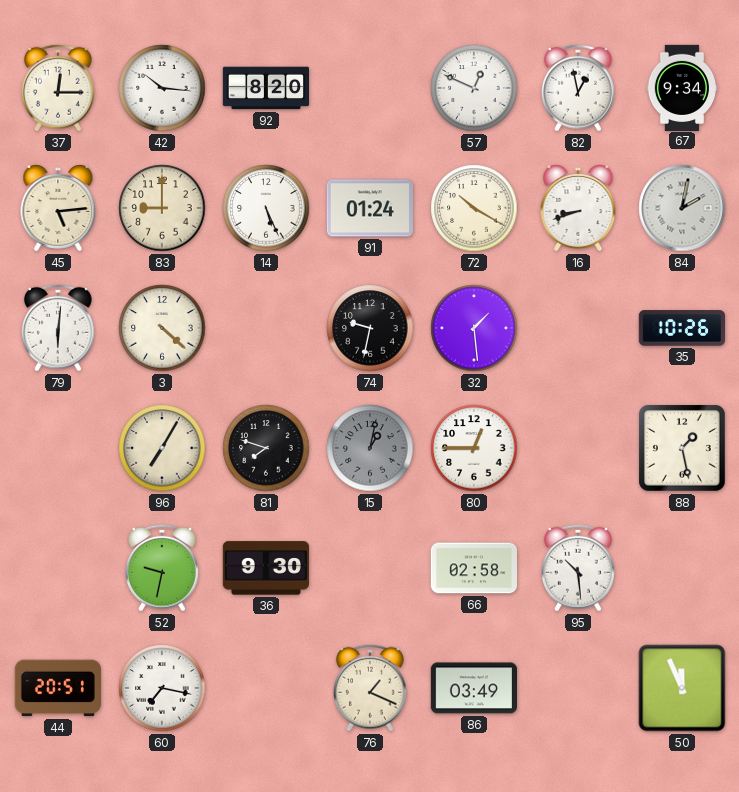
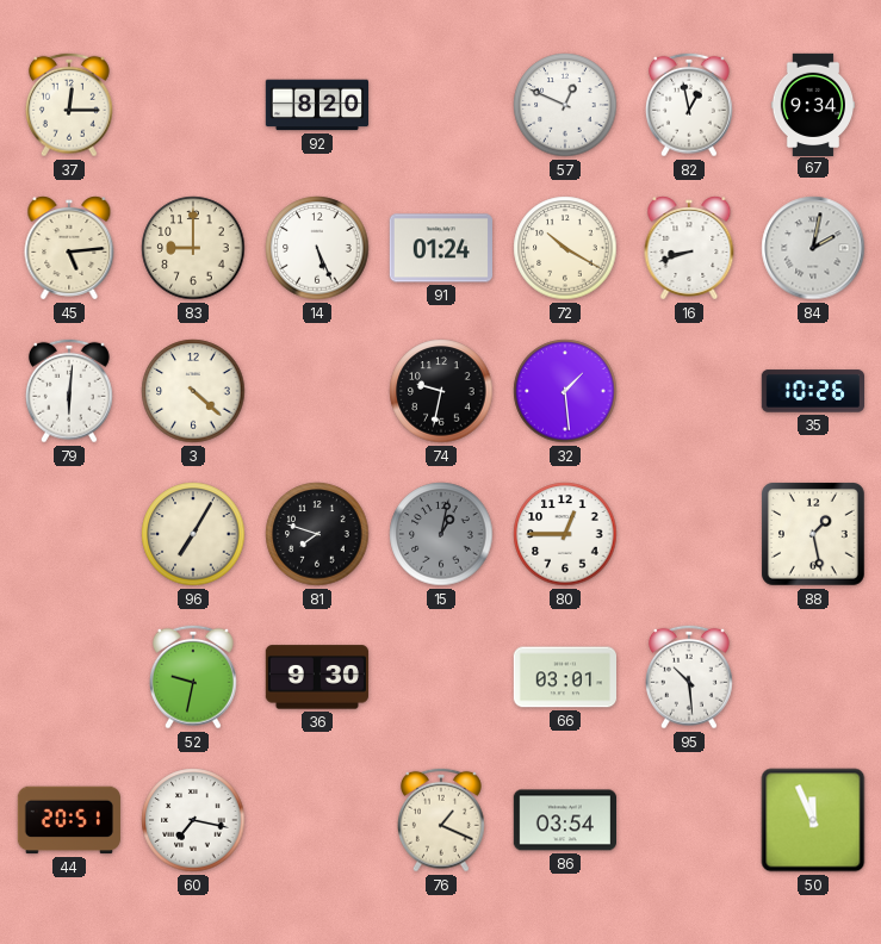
42: 10:16 -> none
66: 02:58 -> 03:01
86: 03:49 -> 03:54
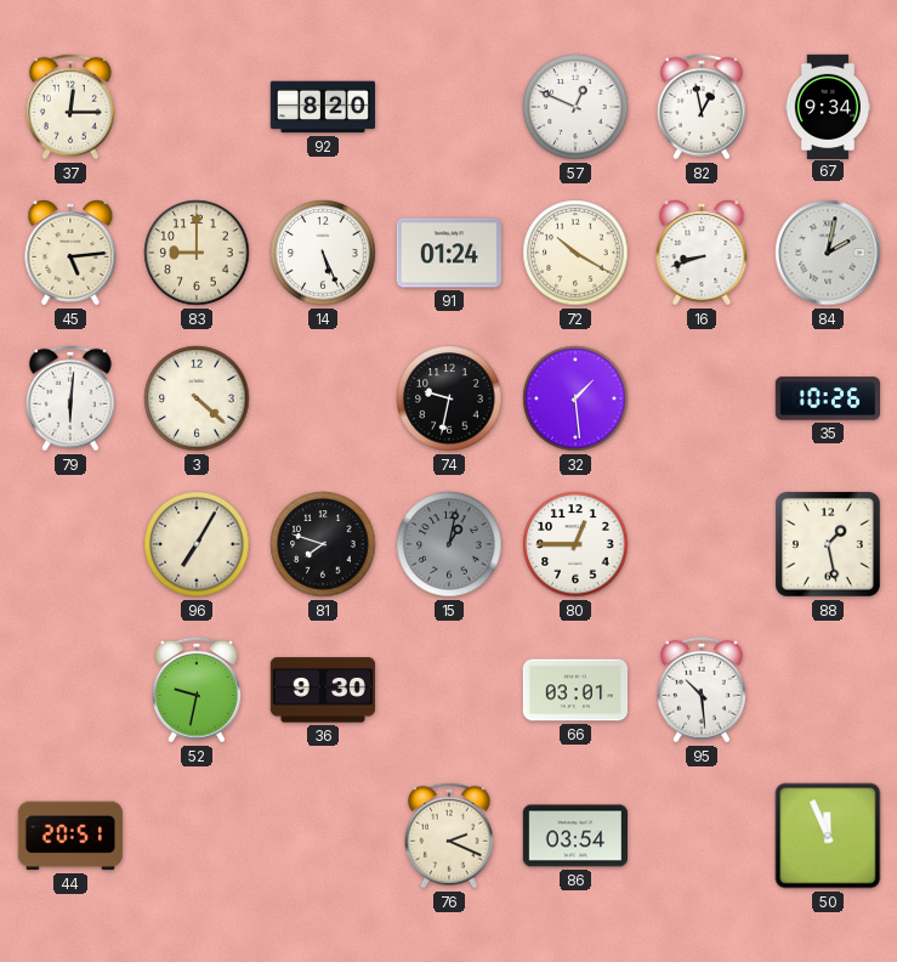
60: 7:17 -> none
76: 1:19 -> 2:19
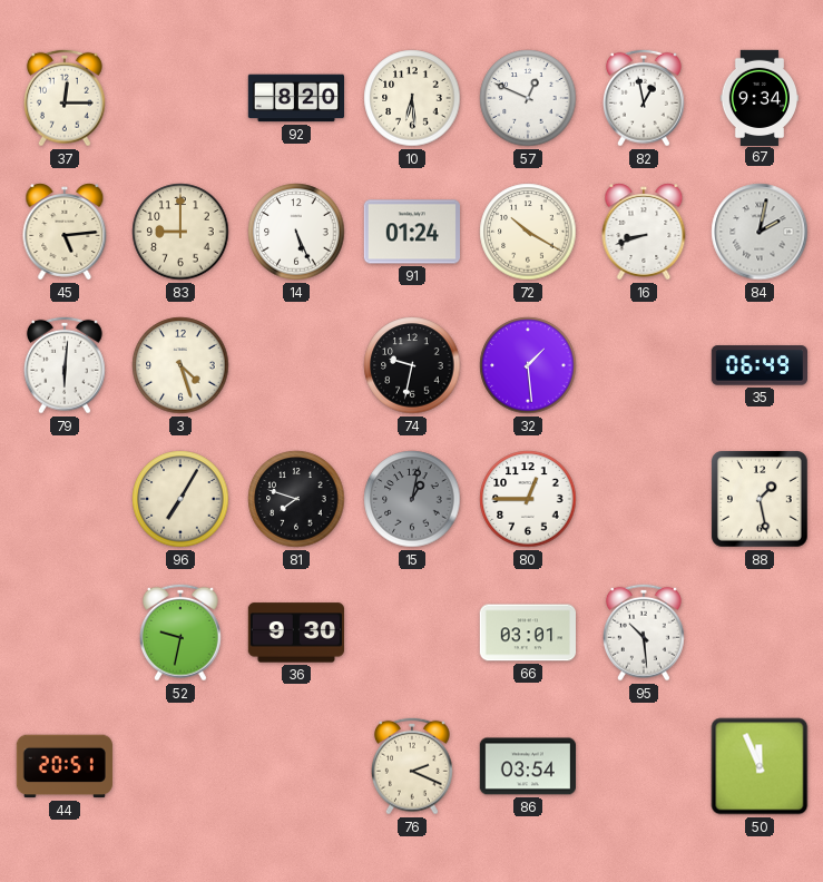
10: none -> 6:29
3: 4:22 -> 4:27
35: 10:26 -> 06:49
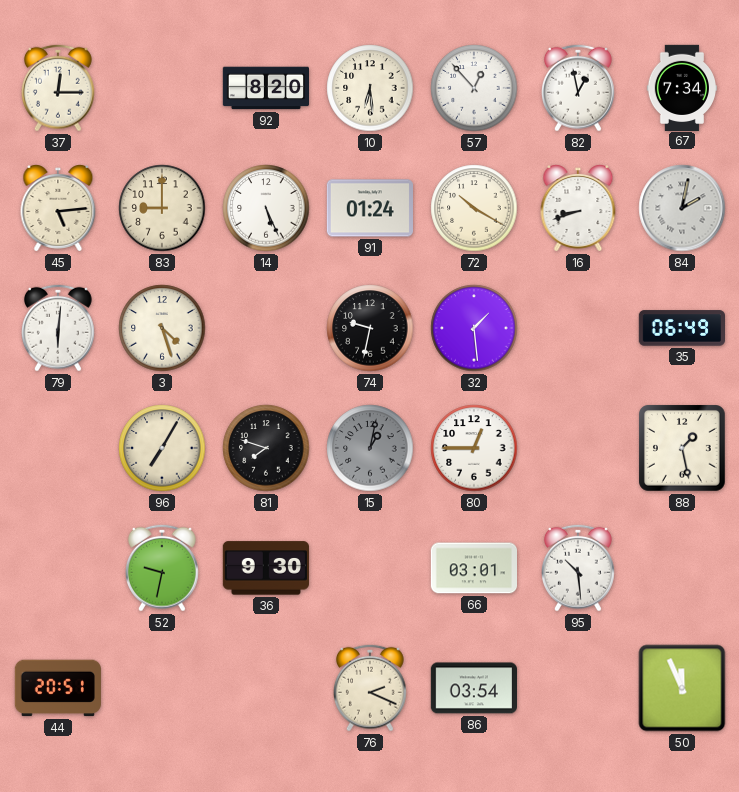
57: 12:49 -> 12:53
67: 9:34 -> 7:34
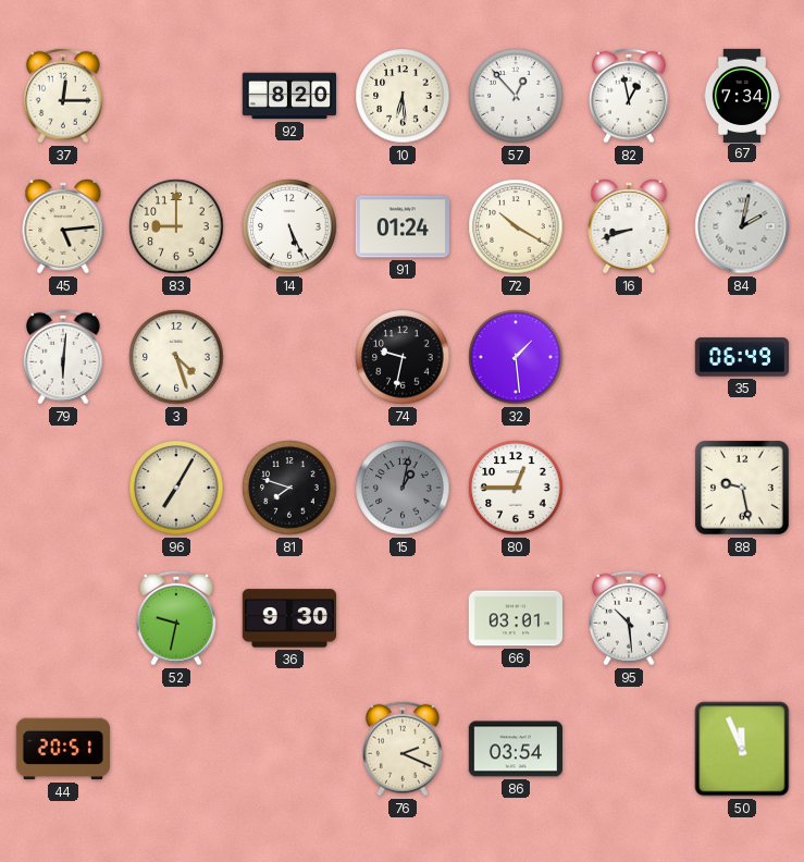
88: 1:28 -> 9:28
